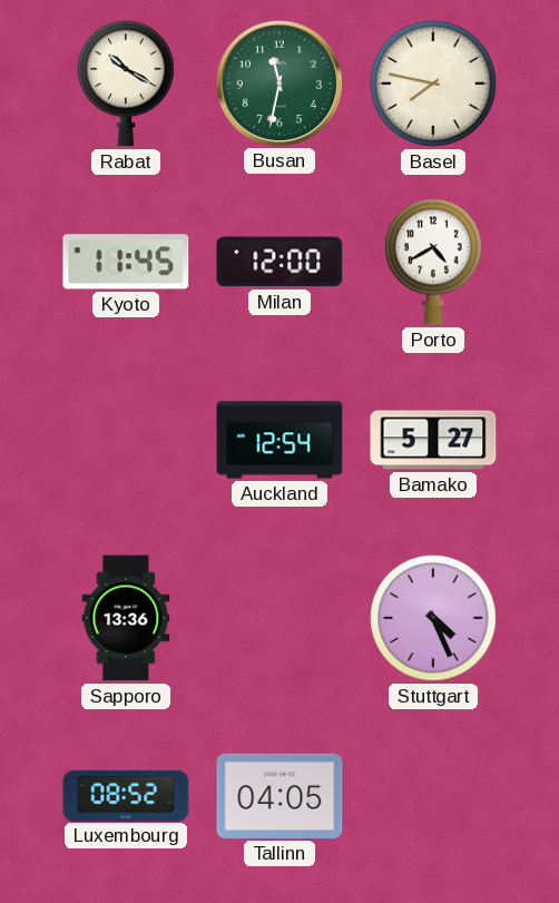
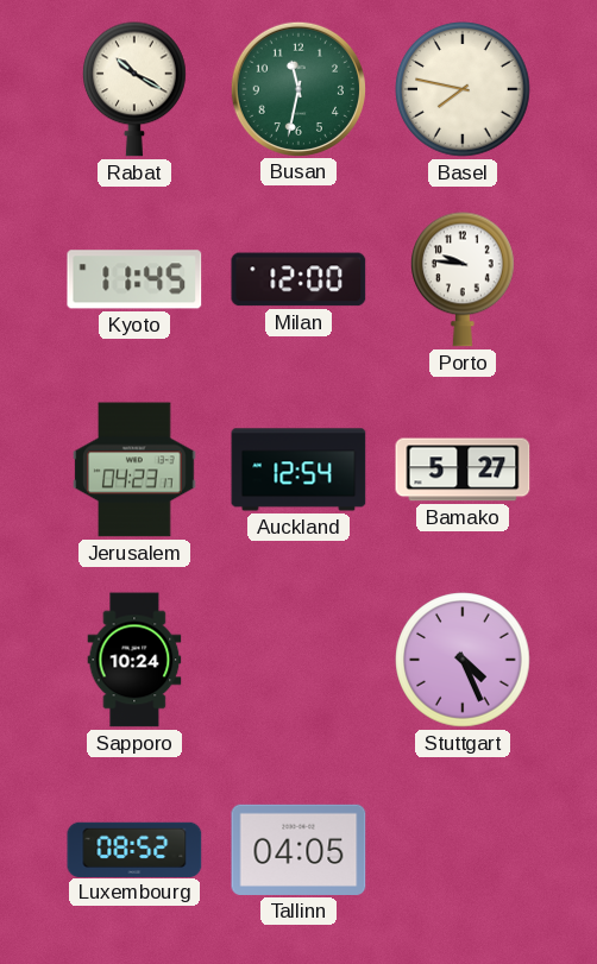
Porto: 4:40 -> 9:46
Jerusalem: none -> 04:23
Sapporo: 13:36 -> 10:24
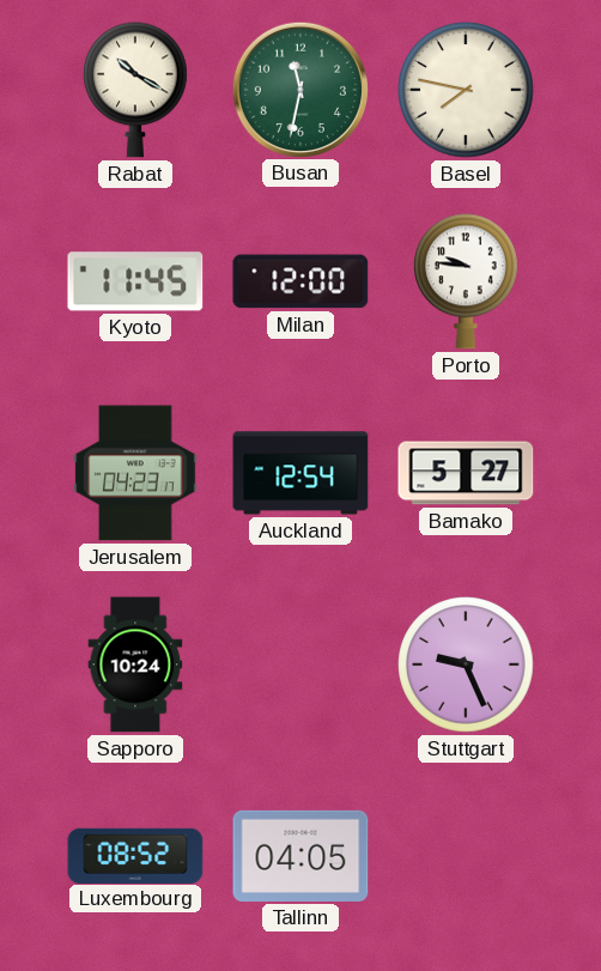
Stuttgart: 4:26 -> 9:26
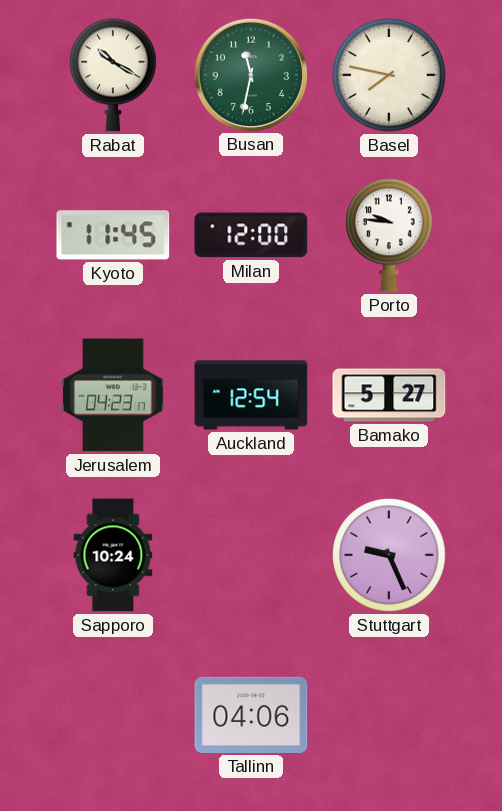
Luxembourg: 08:52 -> none
Tallinn: 04:05 -> 04:06
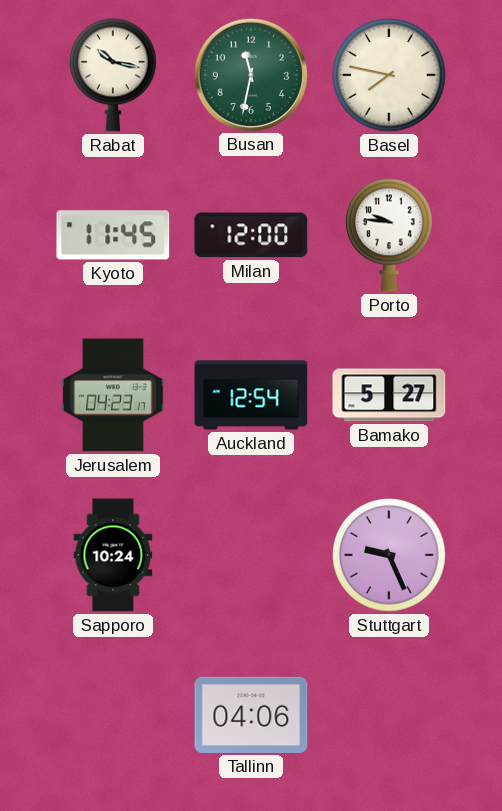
Rabat: 10:20 -> 10:17
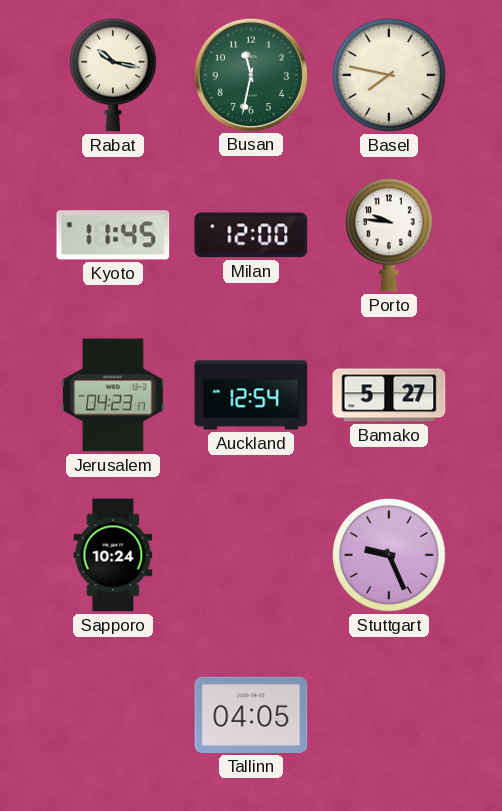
Tallinn: 04:06 -> 04:05
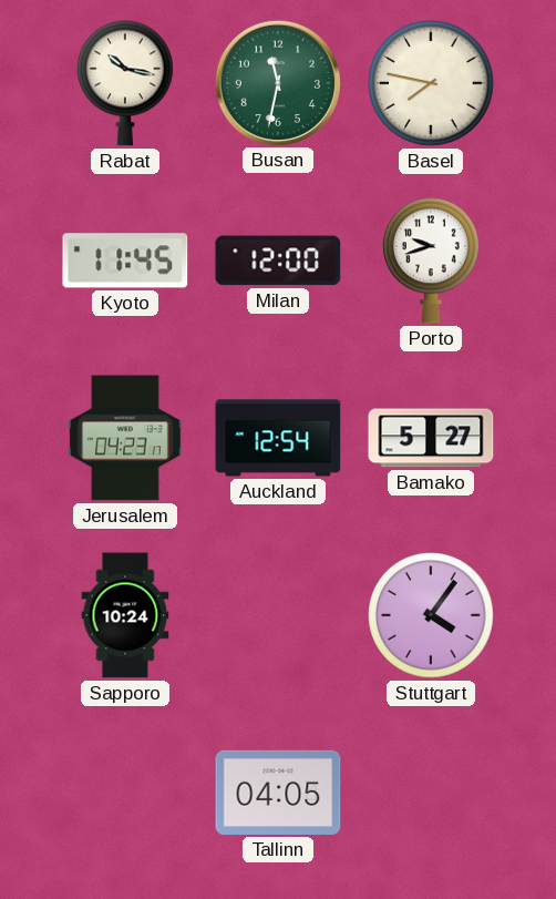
Porto: 9:46 -> 9:42
Stuttgart: 9:26 -> 4:06
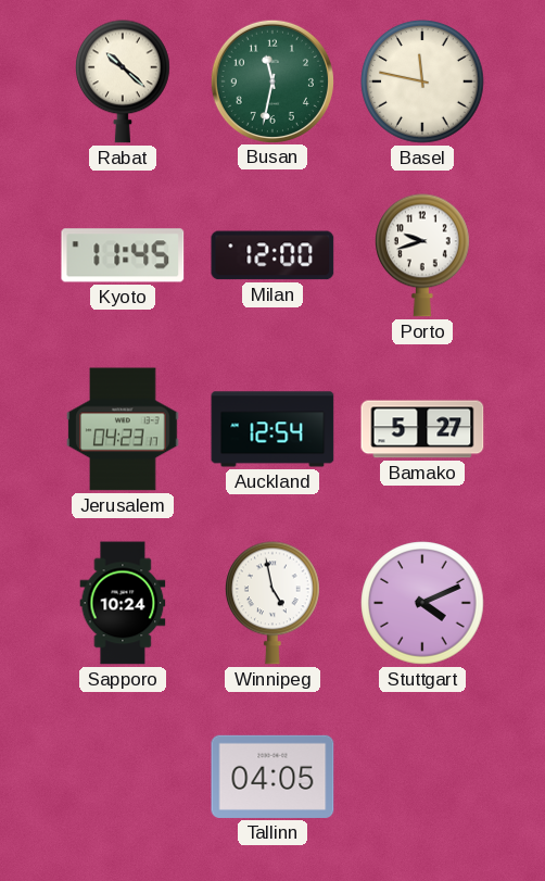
Rabat: 10:17 -> 10:22
Basel: 7:47 -> 11:47
Winnipeg: none -> 4:58
Stuttgart: 4:06 -> 4:11
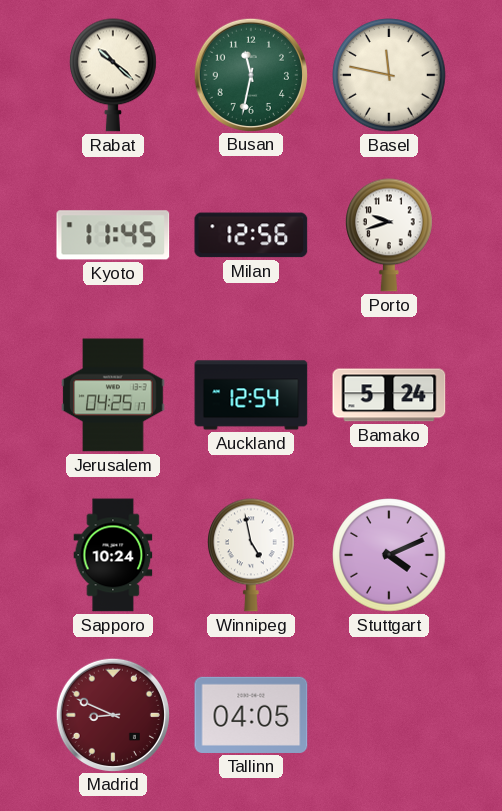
Milan: 12:00 -> 12:56
Jerusalem: 04:23 -> 04:25
Bamako: 5:27 -> 5:24
Madrid: none -> 8:49
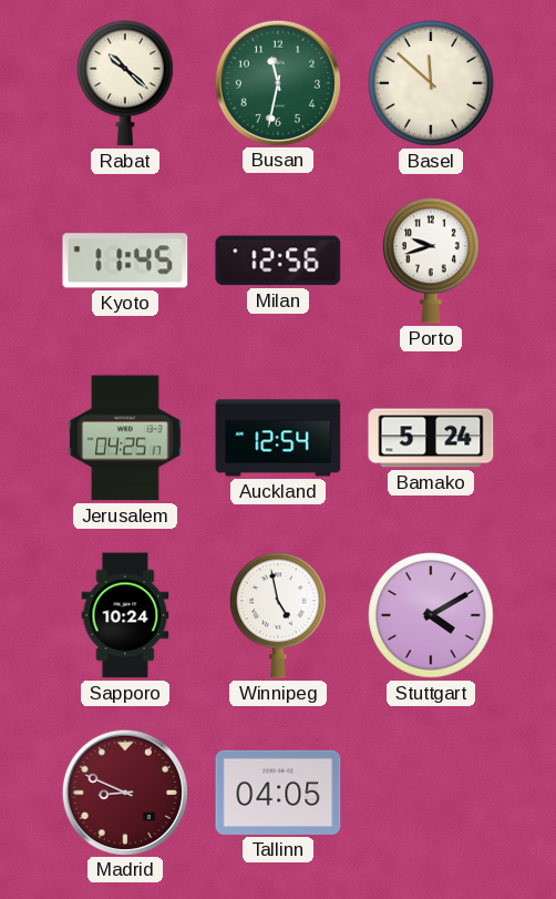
Basel: 11:47 -> 11:52
Stuttgart: 4:11 -> 4:10
